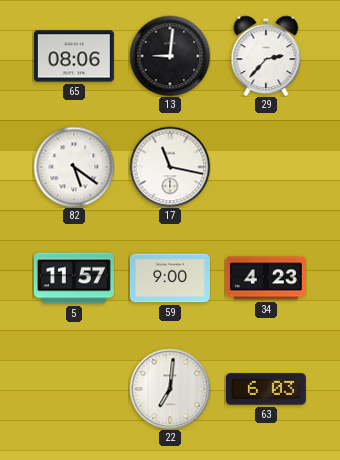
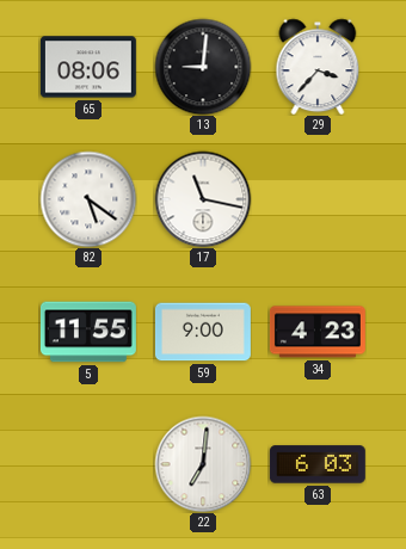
29: 2:37 -> 3:37
5: 11:57 -> 11:55
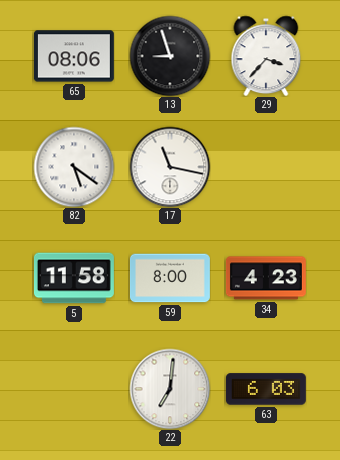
13: 9:01 -> 8:57
5: 11:55 -> 11:58
59: 9:00 -> 8:00
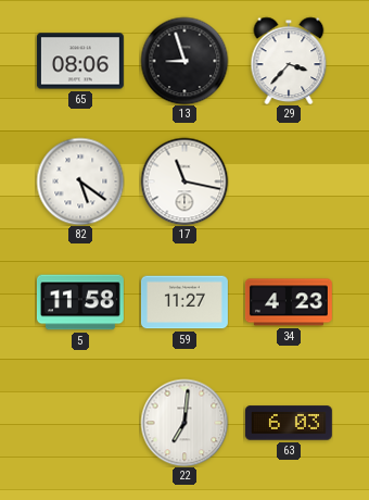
59: 8:00 -> 11:27
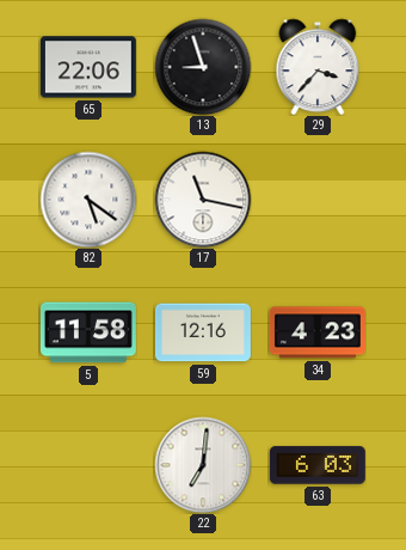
65: 08:06 -> 22:06
59: 11:27 -> 12:16
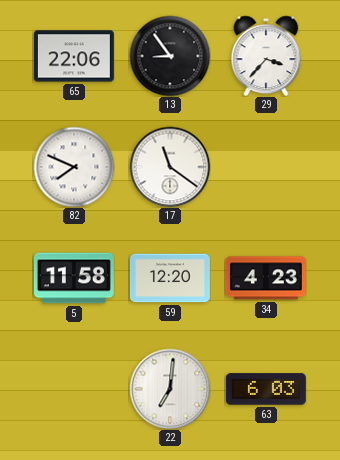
13: 8:57 -> 8:54
82: 5:21 -> 7:49
17: 11:17 -> 11:21
59: 12:16 -> 12:20
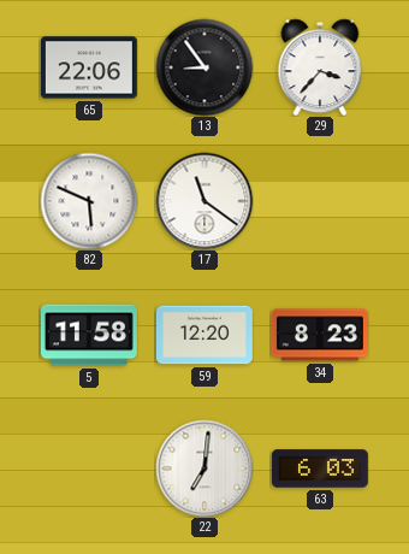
82: 7:49 -> 5:49
34: 4:23 -> 8:23
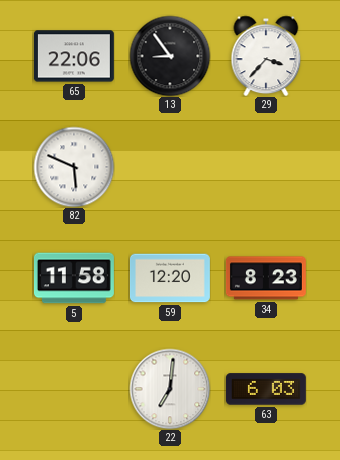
17: 11:21 -> none
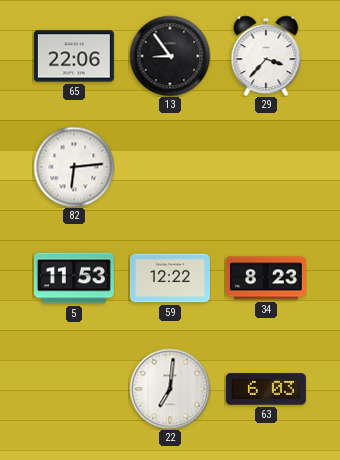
82: 5:49 -> 6:14
5: 11:58 -> 11:53
59: 12:20 -> 12:22
